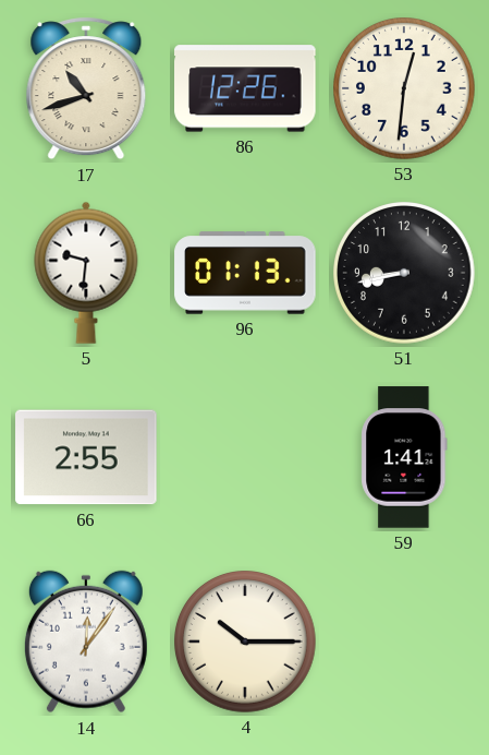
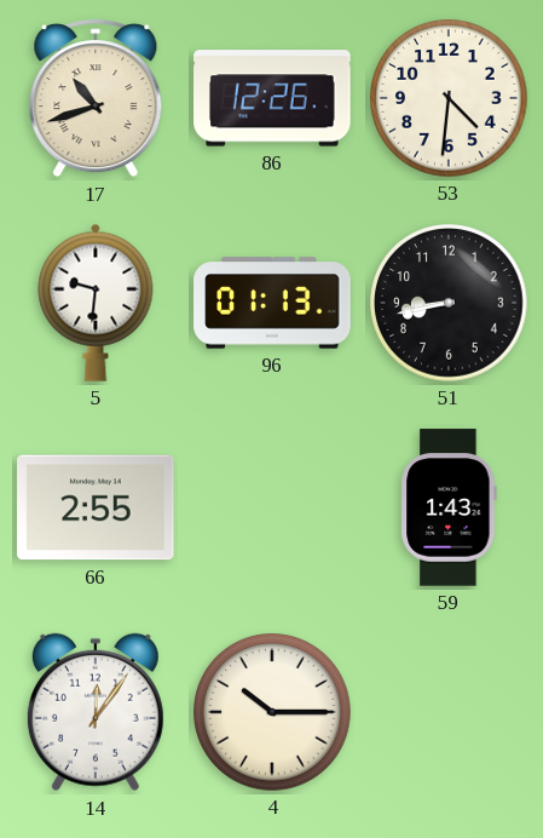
53: 12:31 -> 4:31
59: 1:41 -> 1:43
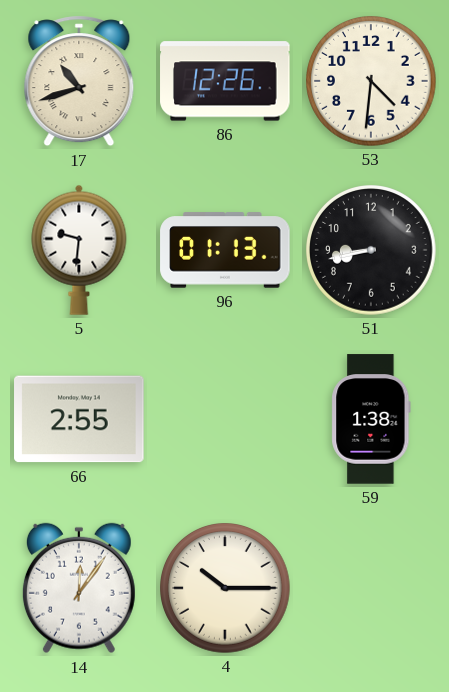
59: 1:43 -> 1:38
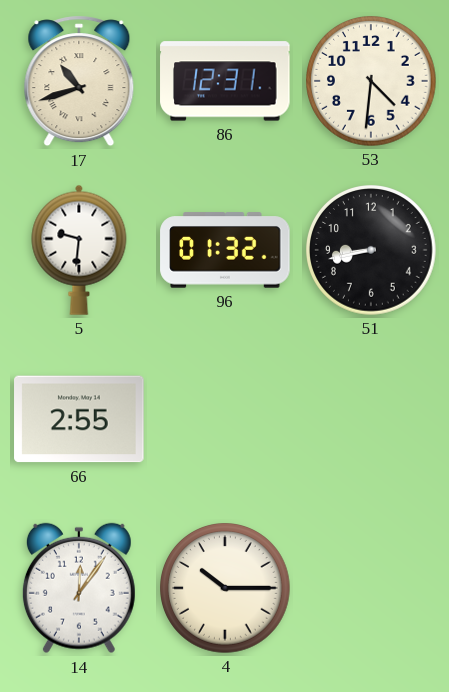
86: 12:26 -> 12:31
96: 01:13 -> 01:32
59: 1:38 -> none
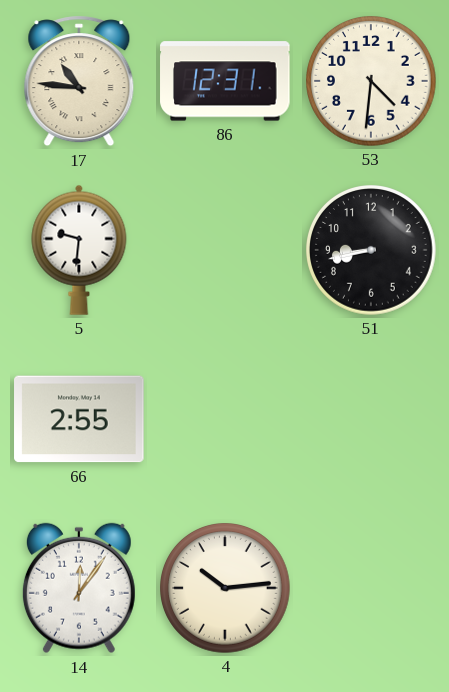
17: 10:42 -> 10:46
96: 01:32 -> none
4: 10:15 -> 10:14
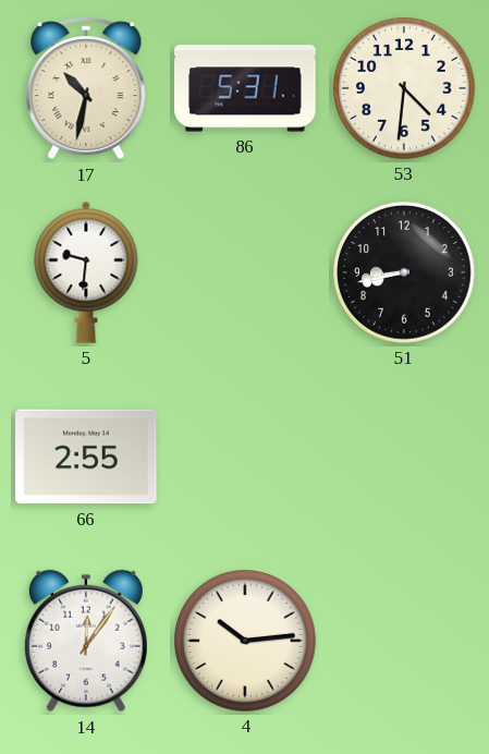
17: 10:46 -> 10:32
86: 12:31 -> 5:31
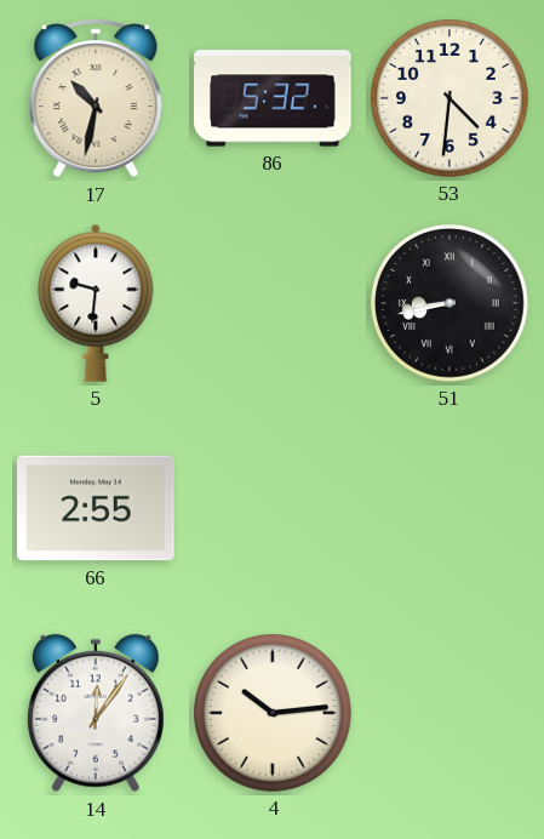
86: 5:31 -> 5:32
51 numerals: Arabic -> Roman
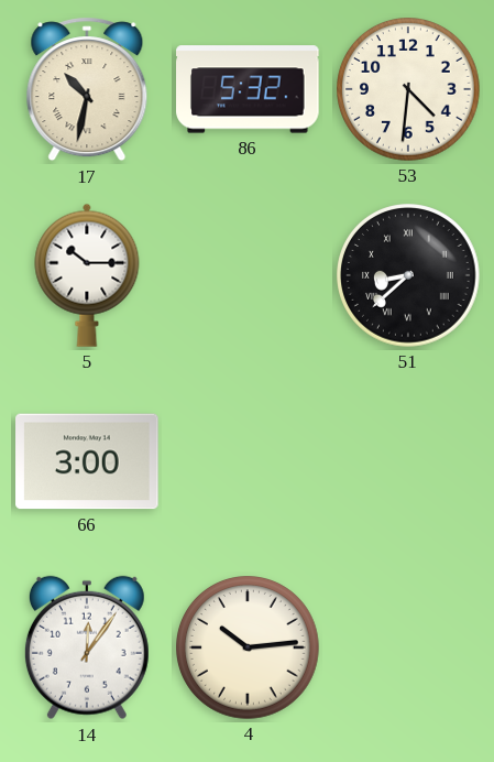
5: 9:31 -> 10:15
51: 8:43 -> 8:38
66: 2:55 -> 3:00
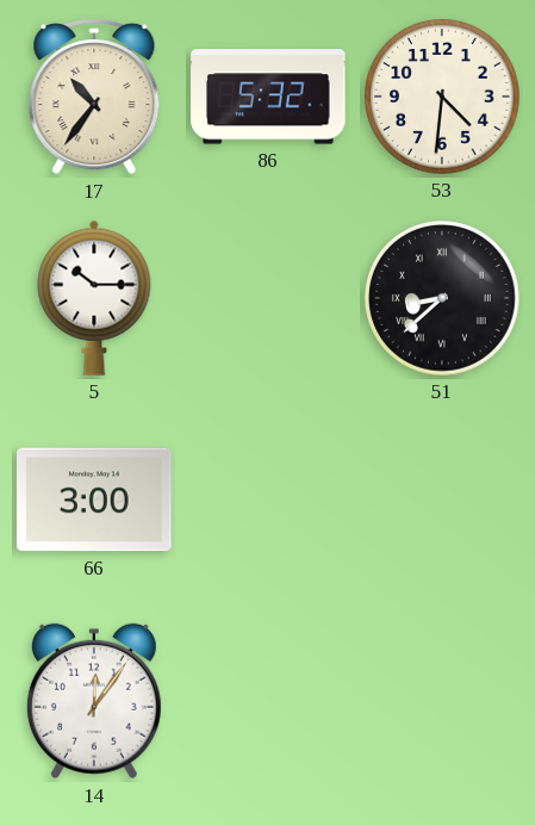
17: 10:32 -> 10:36
4: 10:14 -> none
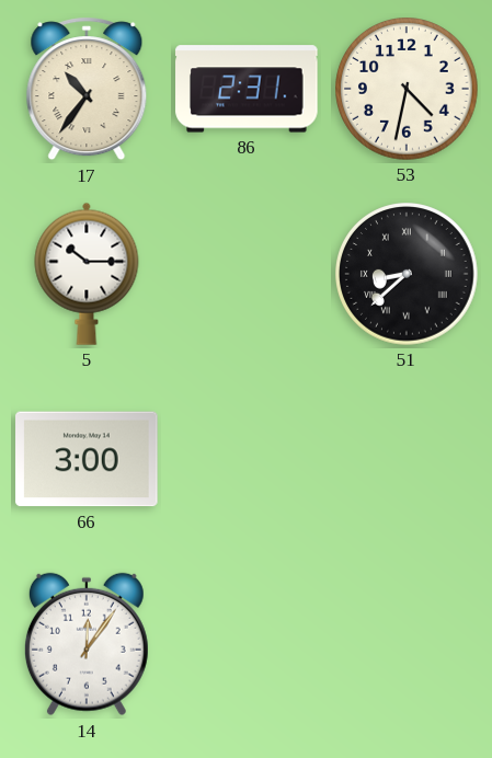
86: 5:32 -> 2:31
53: 4:31 -> 4:32
